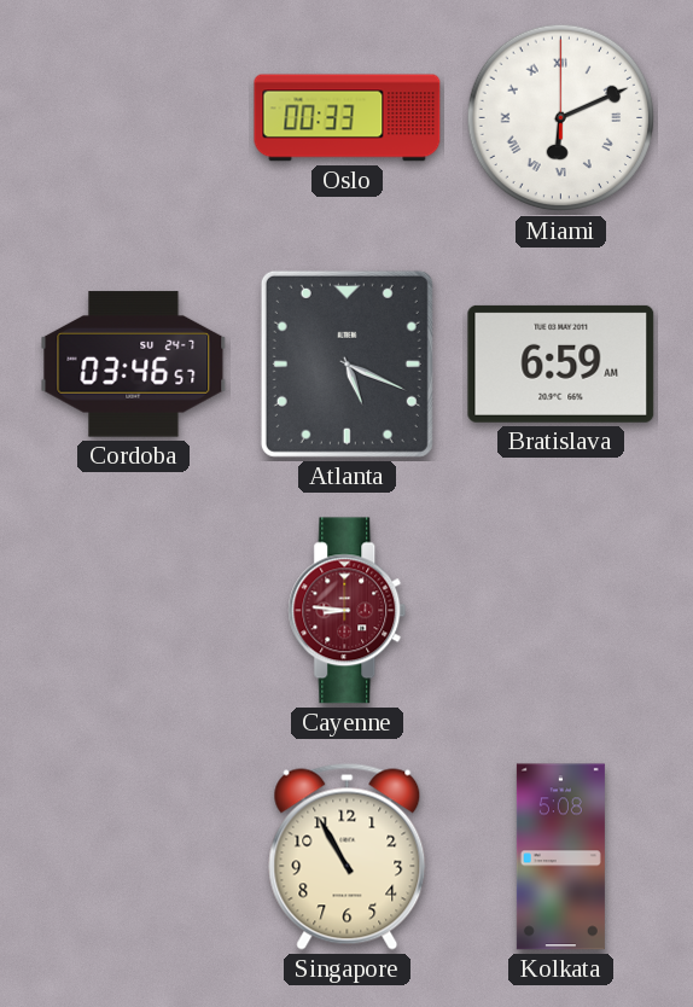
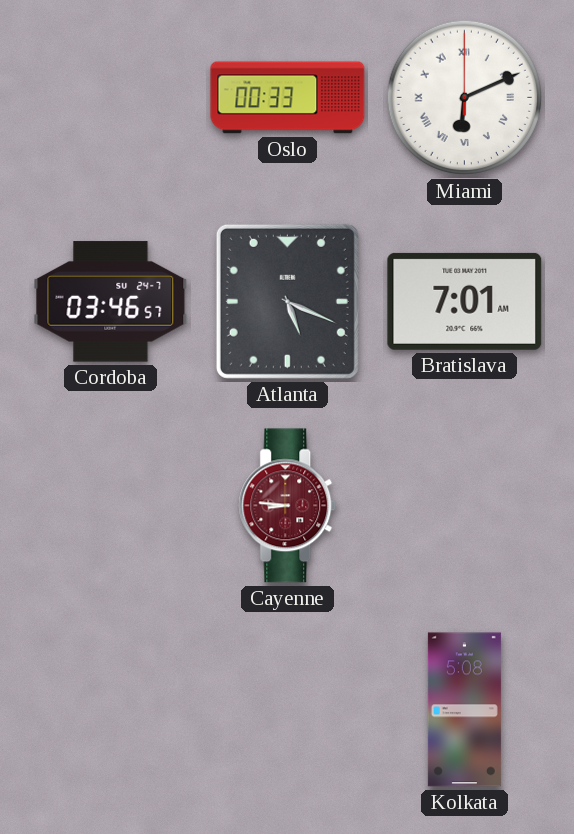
Bratislava: 6:59 -> 7:01
Singapore: 10:55 -> none
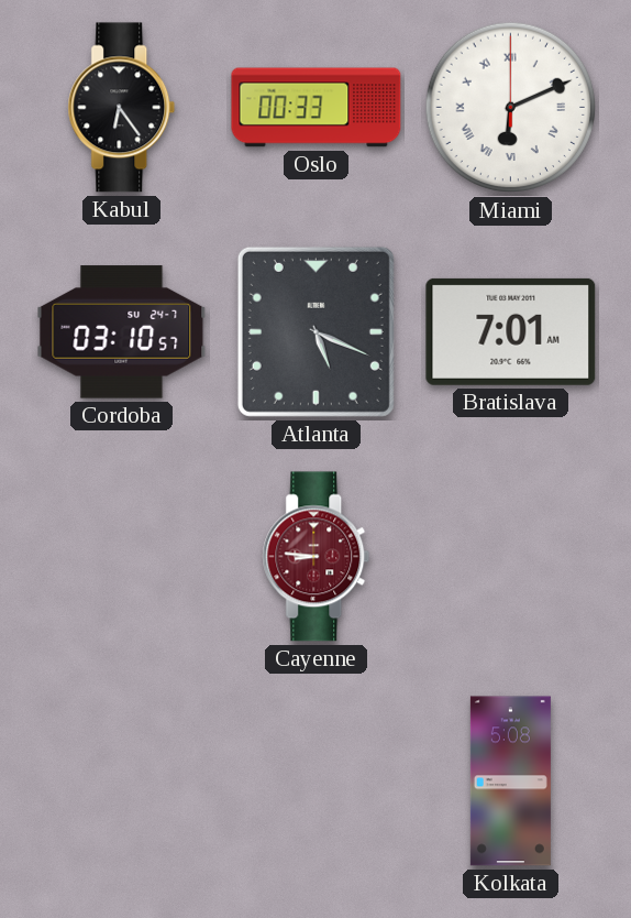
Kabul: none -> 6:24
Cordoba: 03:46 -> 03:10
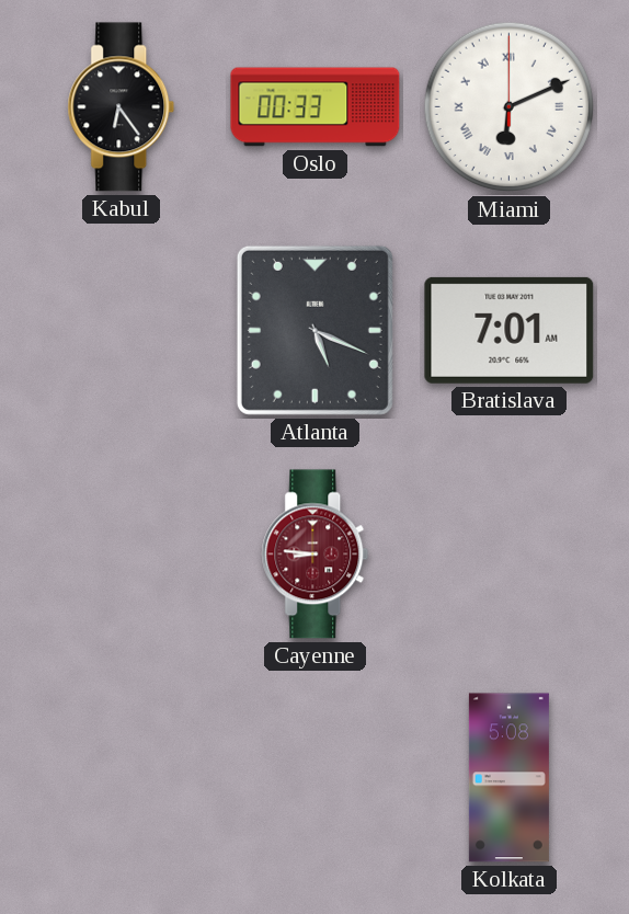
Cordoba: 03:10 -> none
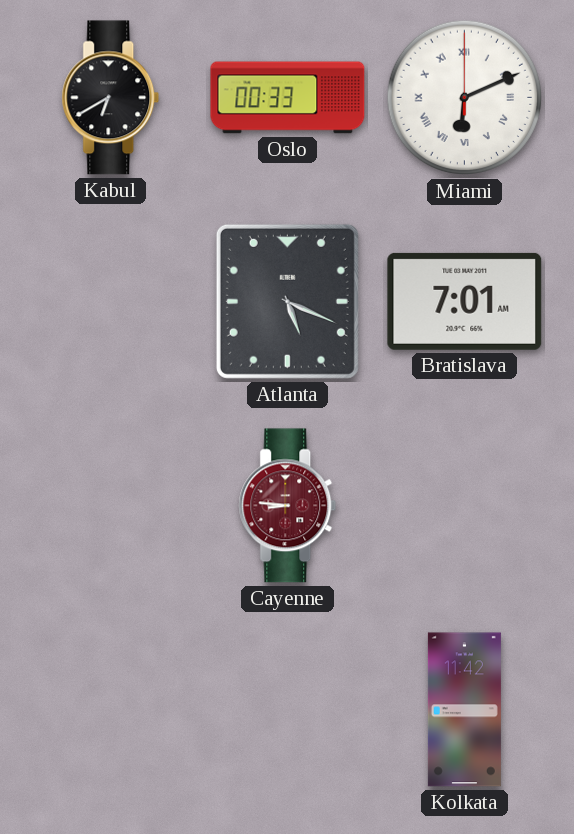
Kabul: 6:24 -> 6:40
Kolkata: 5:08 -> 11:42
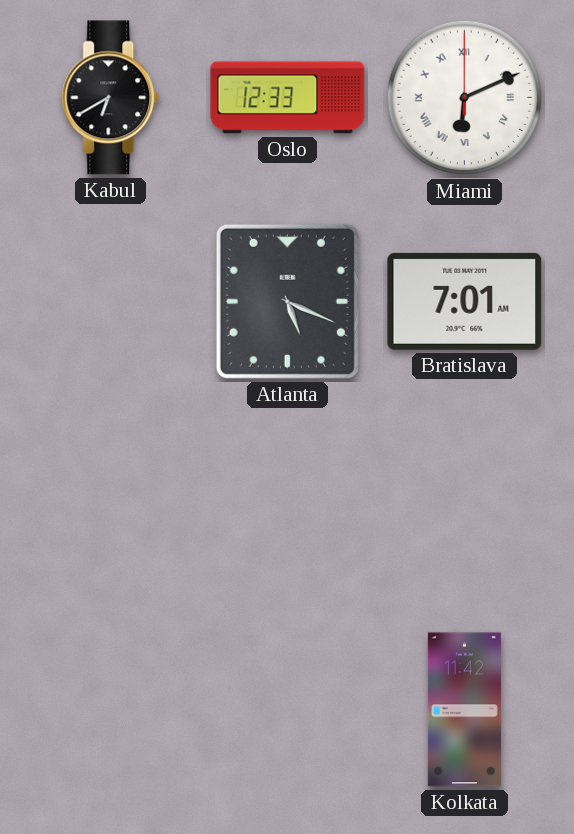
Oslo: 00:33 -> 12:33
Cayenne: 8:46 -> none
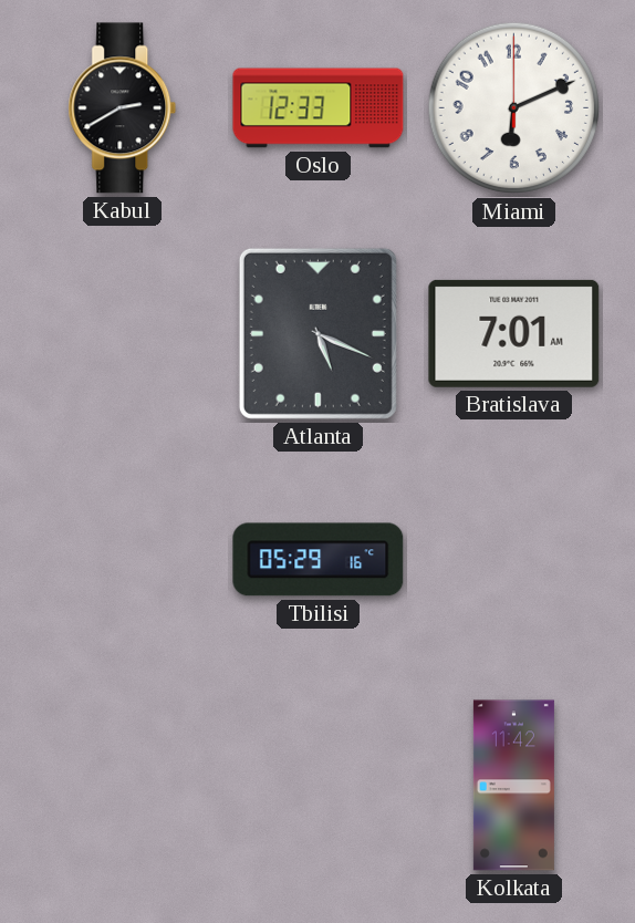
Kabul: 6:40 -> 2:40
Miami numerals: Roman -> Arabic
Tbilisi: none -> 05:29
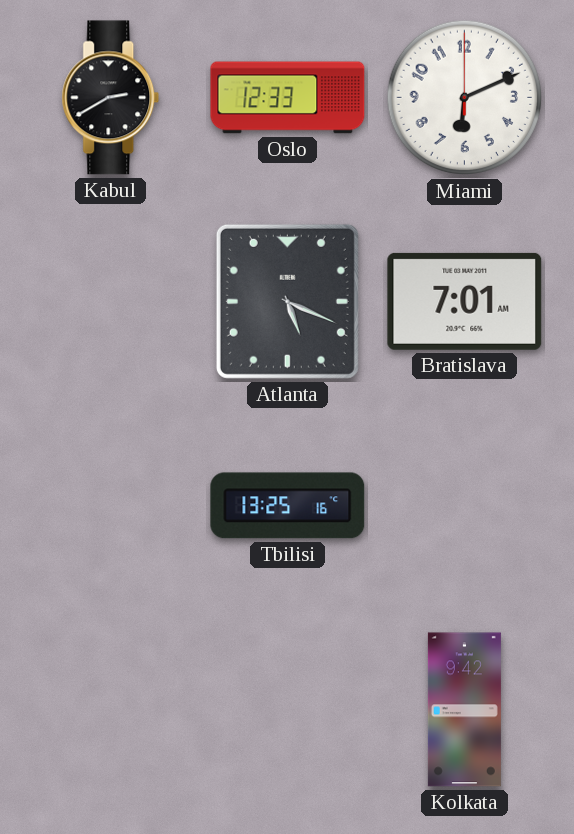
Tbilisi: 05:29 -> 13:25
Kolkata: 11:42 -> 9:42
